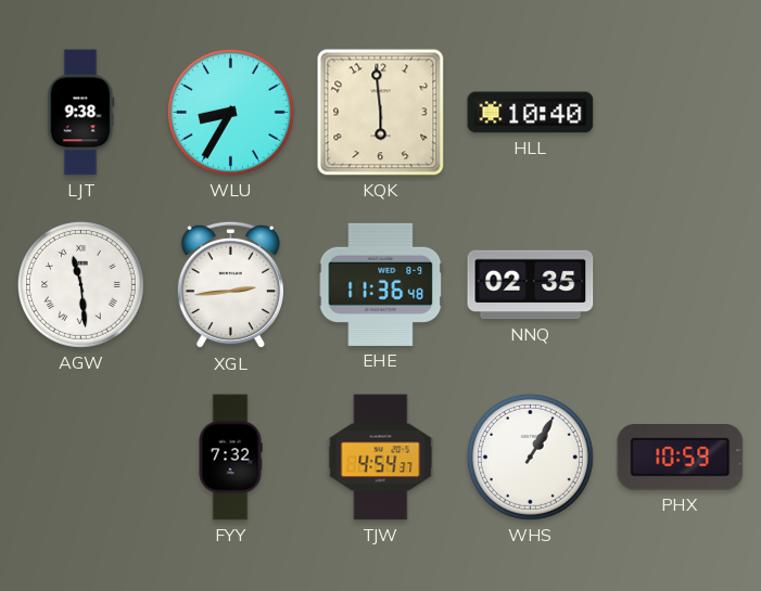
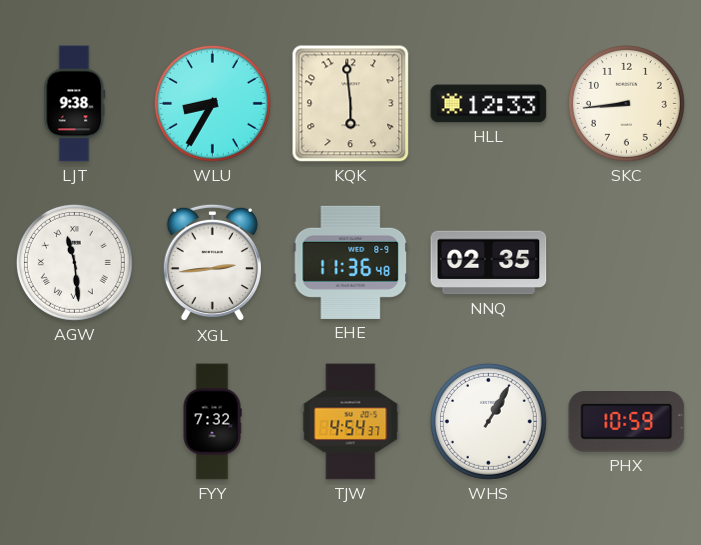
HLL: 10:40 -> 12:33
SKC: none -> 8:44
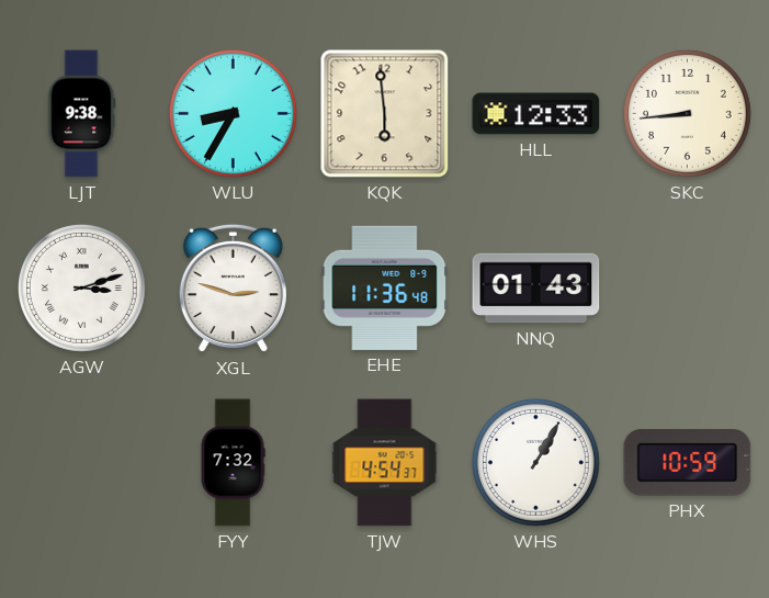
AGW: 11:29 -> 3:12
XGL: 2:44 -> 2:48
NNQ: 02:35 -> 01:43
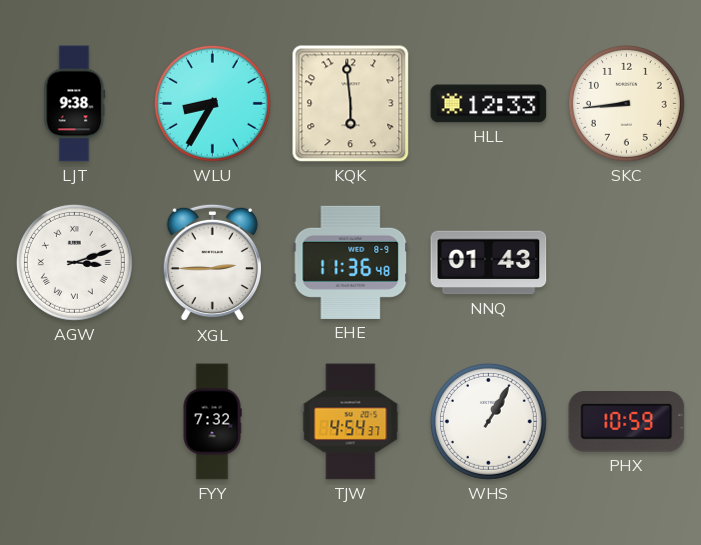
XGL: 2:48 -> 2:45
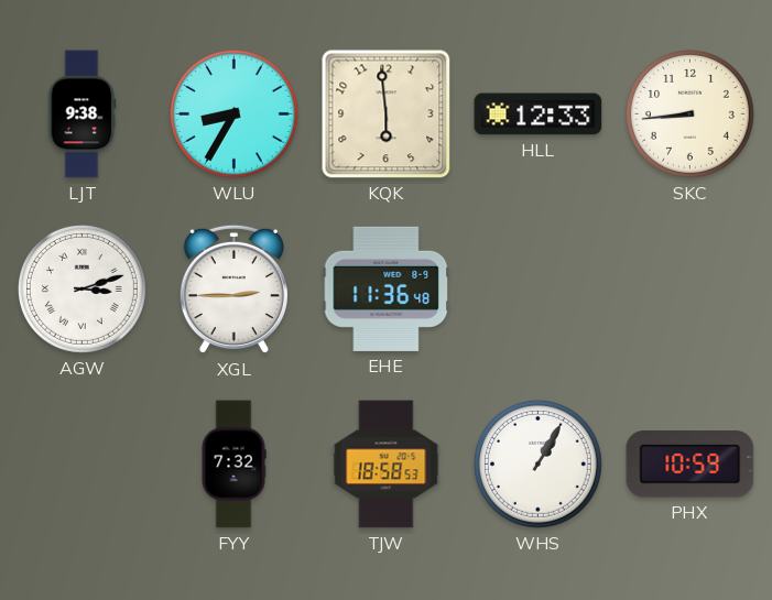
NNQ: 01:43 -> none
TJW: 4:54 -> 18:58
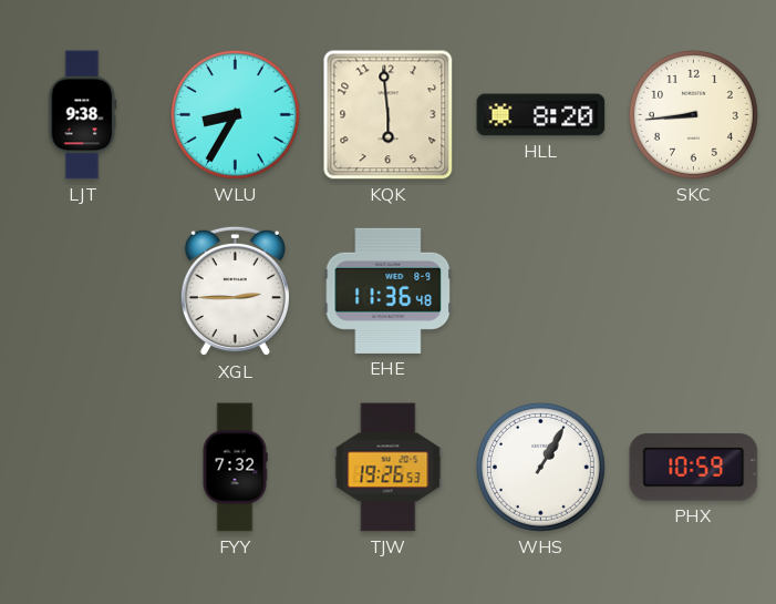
HLL: 12:33 -> 8:20
AGW: 3:12 -> none
TJW: 18:58 -> 19:26
